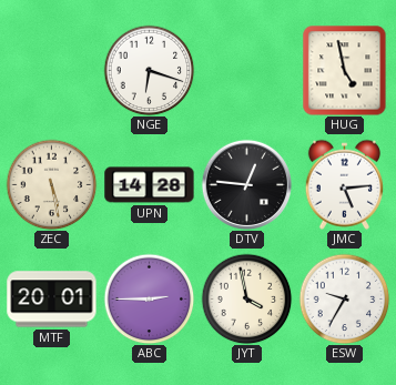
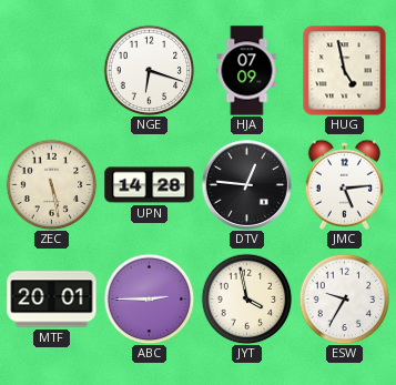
HJA: none -> 07:09
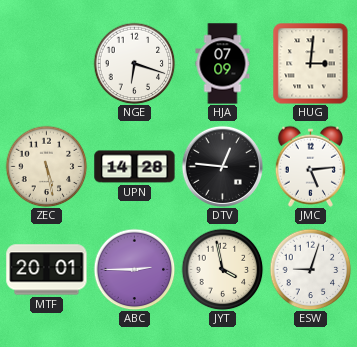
HUG: 4:58 -> 3:01
ESW: 9:35 -> 9:03
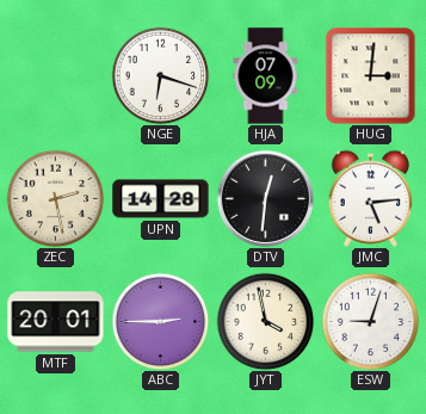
ZEC: 5:28 -> 2:28
DTV: 12:46 -> 12:31
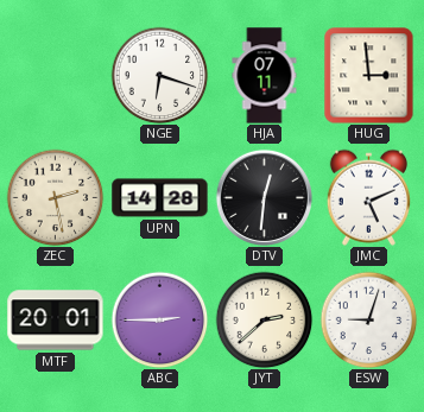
HJA: 07:09 -> 07:11
HUG: 3:01 -> 2:59
JMC: 5:14 -> 5:11
JYT: 3:58 -> 2:38
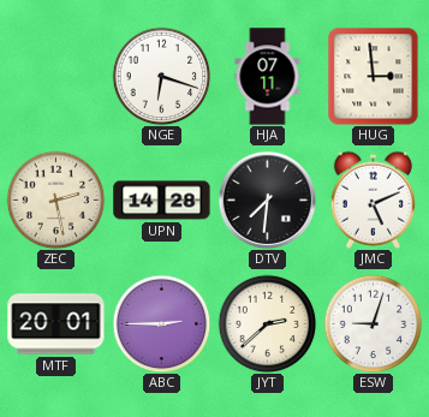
DTV: 12:31 -> 7:31
